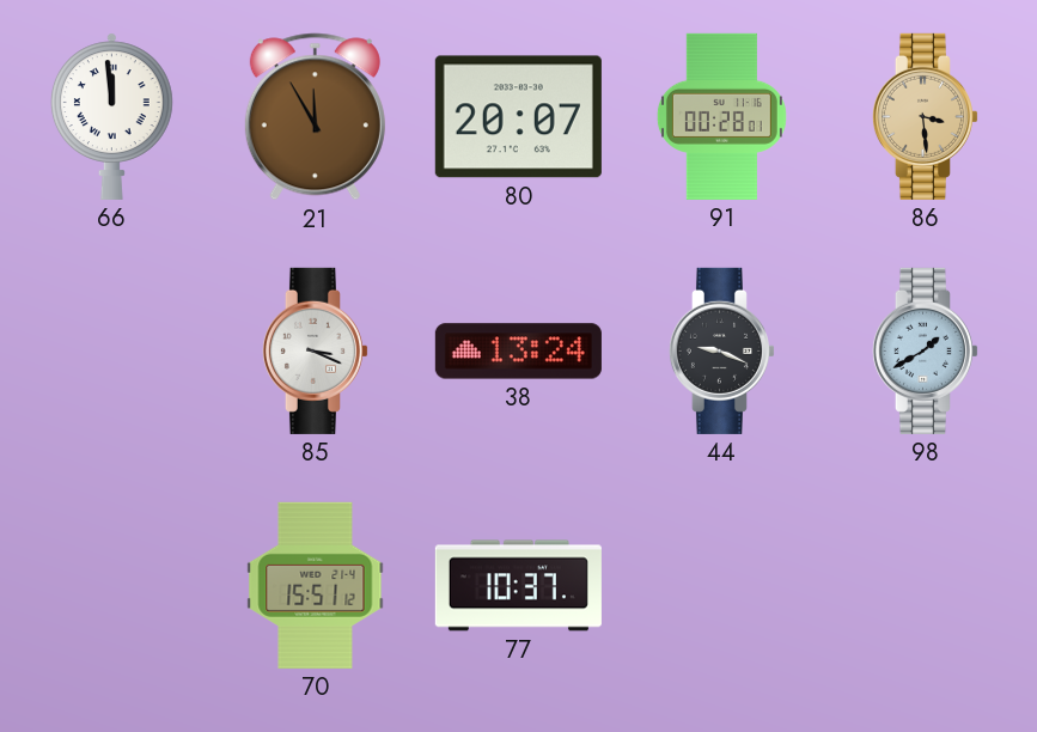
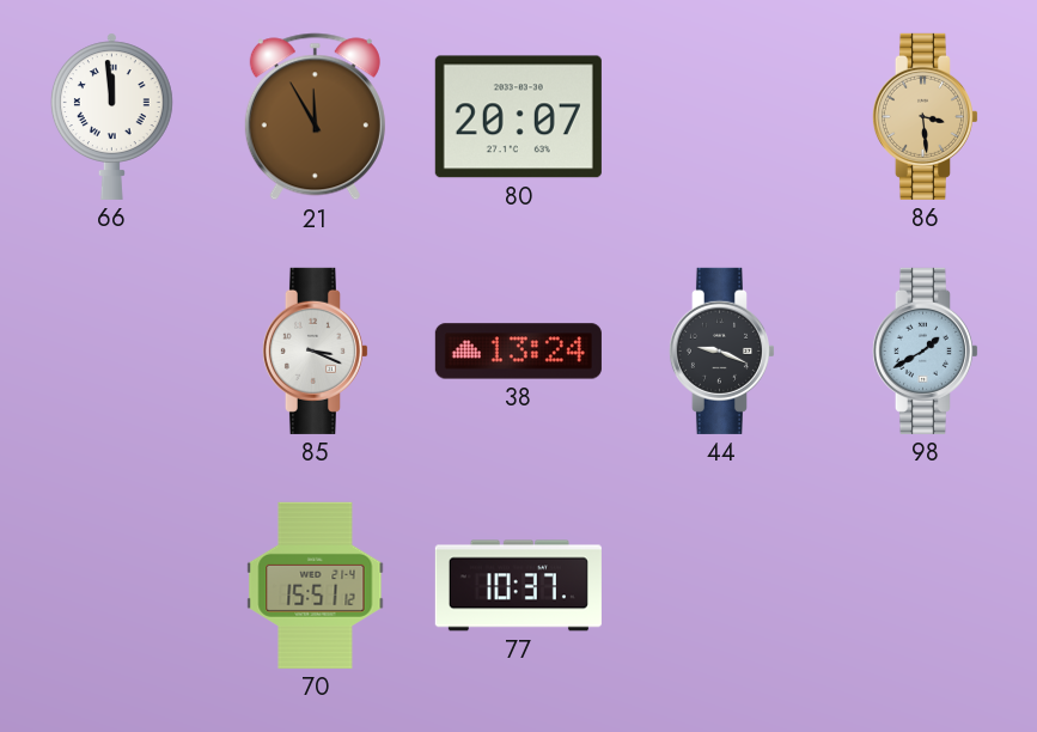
91: 00:28 -> none
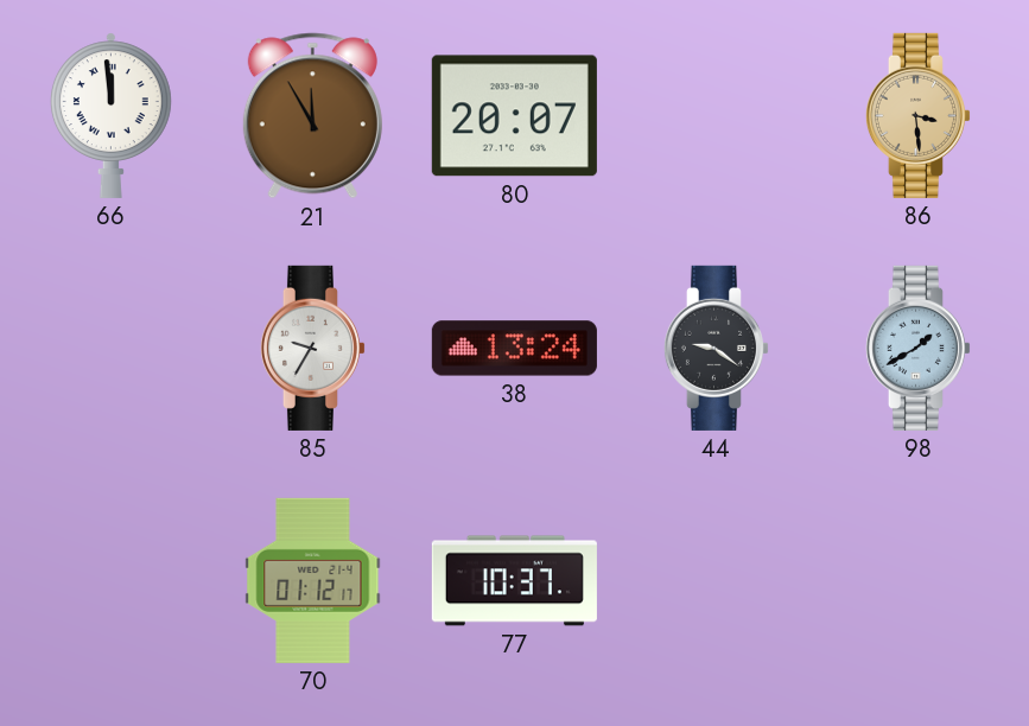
85: 3:19 -> 9:35
44: 9:19 -> 9:21
70: 15:51 -> 01:12
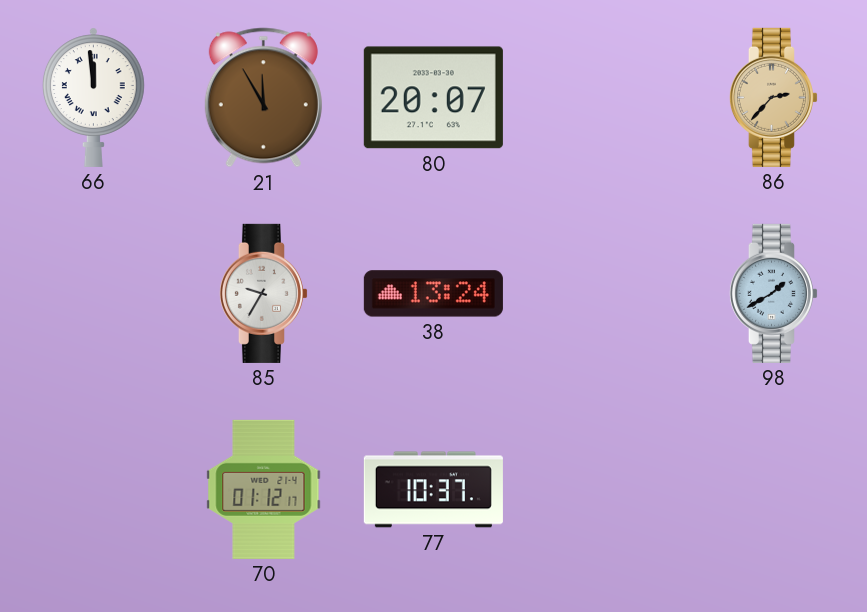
86: 3:29 -> 2:37
44: 9:21 -> none
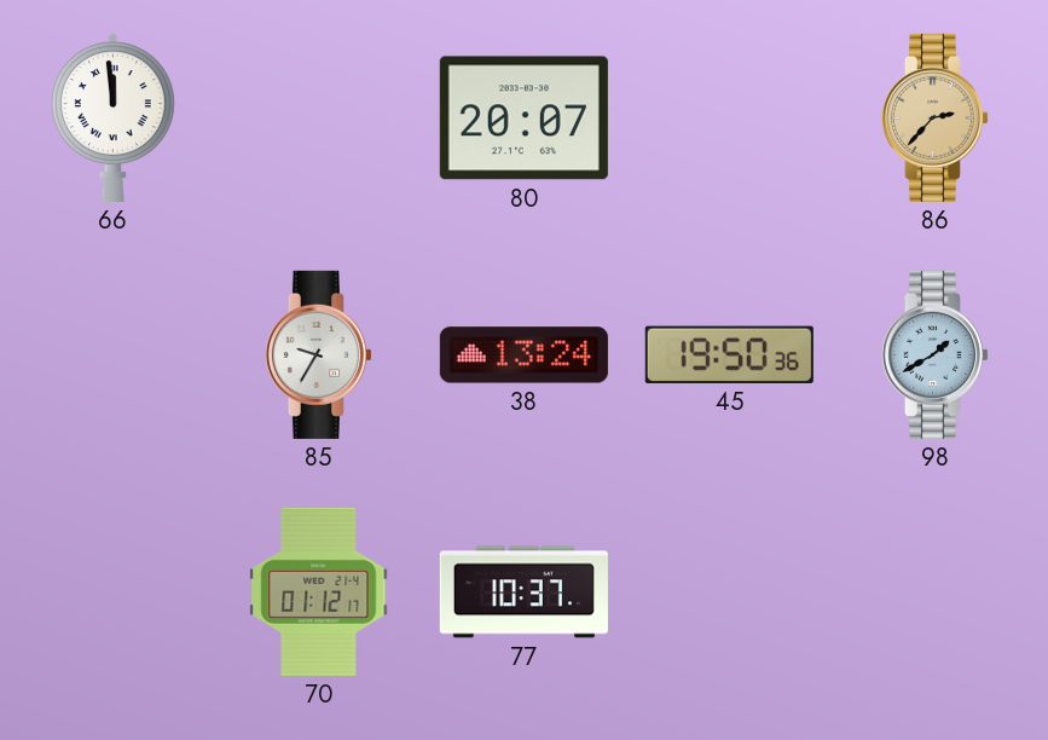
21: 11:55 -> none
45: none -> 19:50
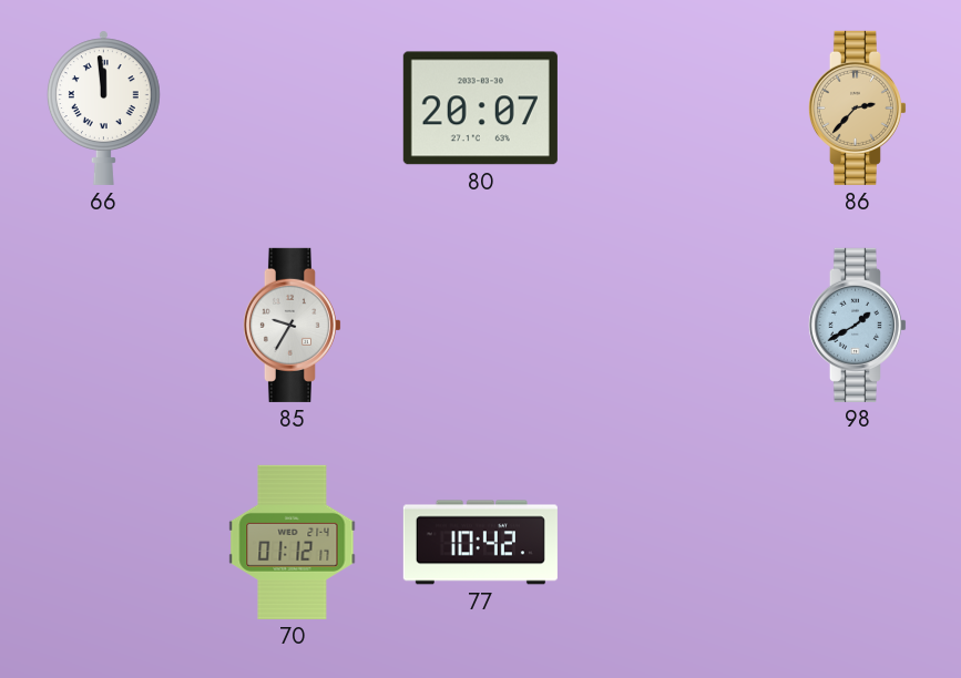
38: 13:24 -> none
45: 19:50 -> none
77: 10:37 -> 10:42
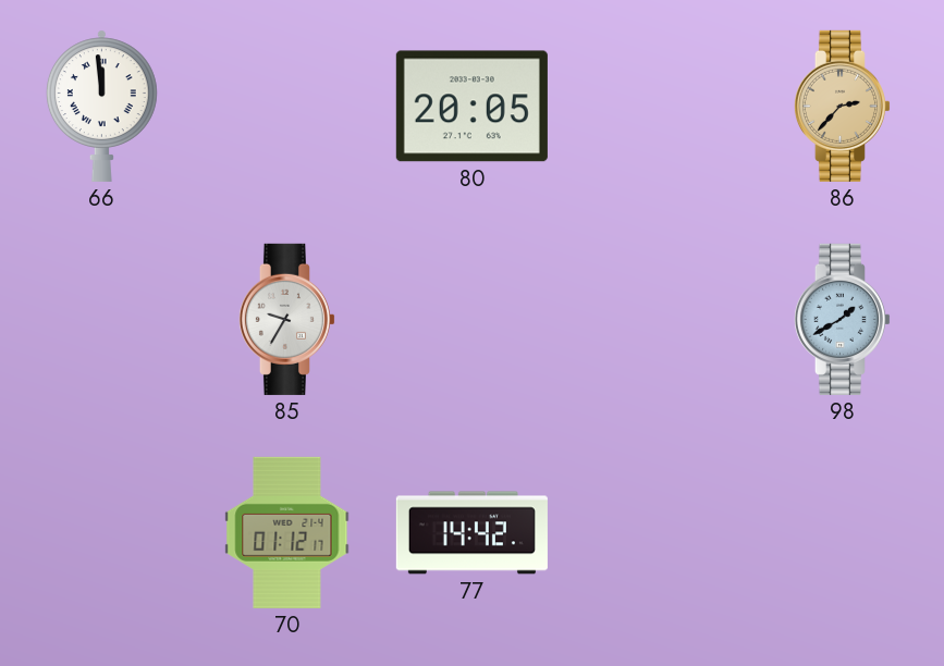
80: 20:07 -> 20:05
77: 10:42 -> 14:42
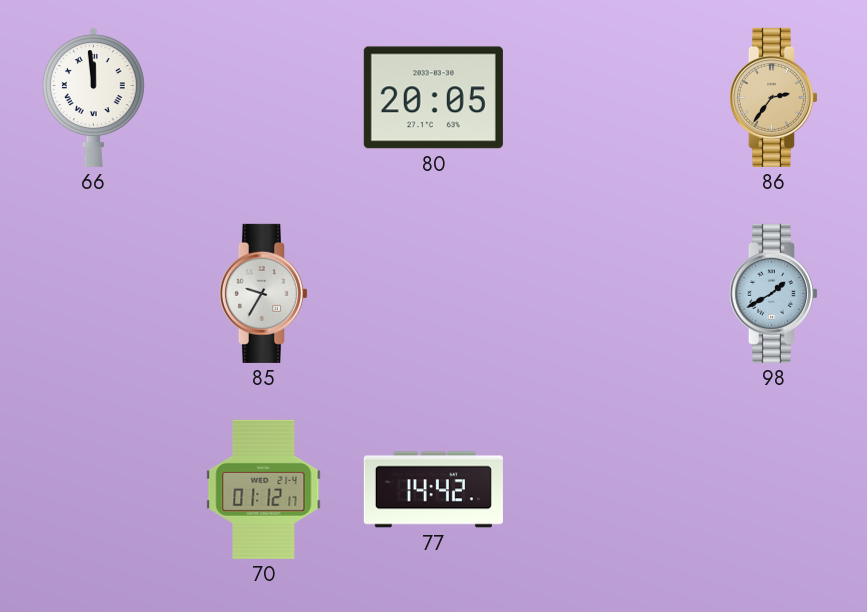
86: 2:37 -> 2:36
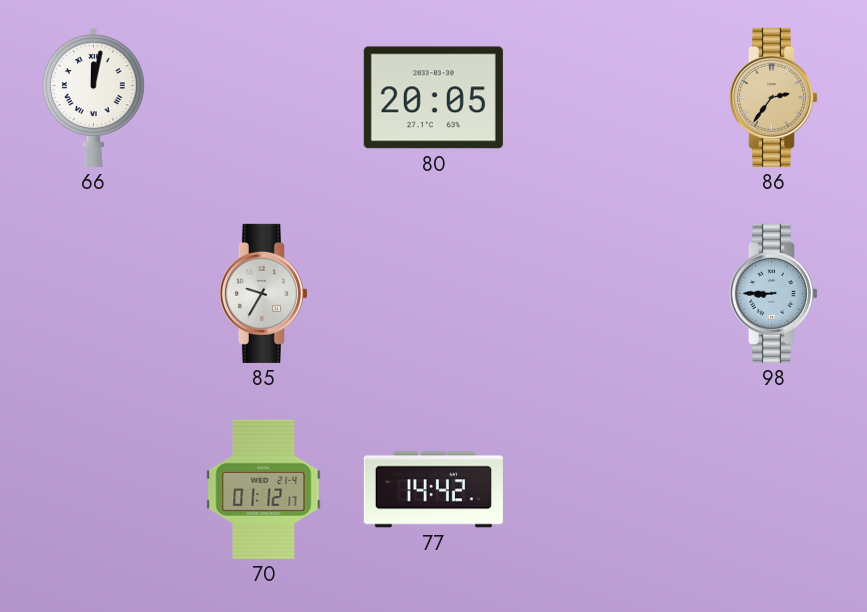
66: 11:59 -> 12:02
98: 1:40 -> 8:45
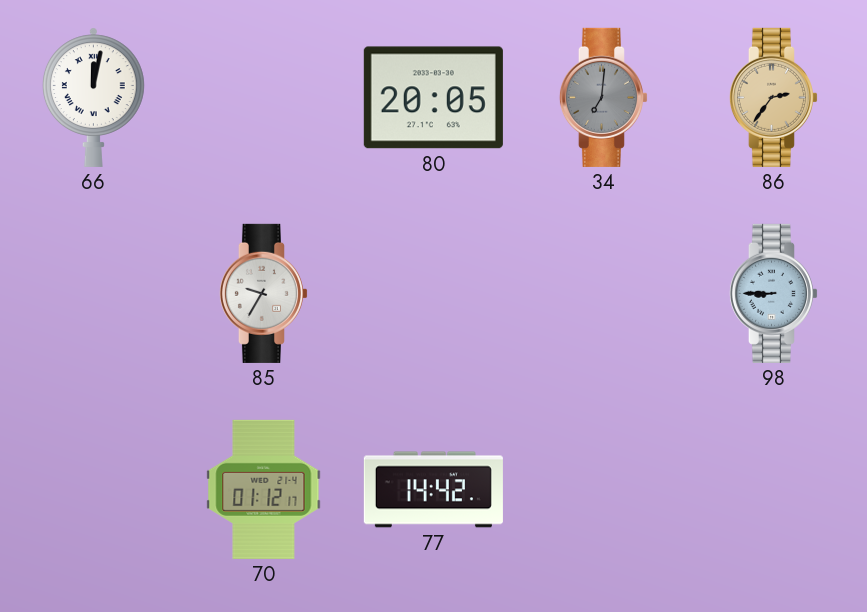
34: none -> 7:01
